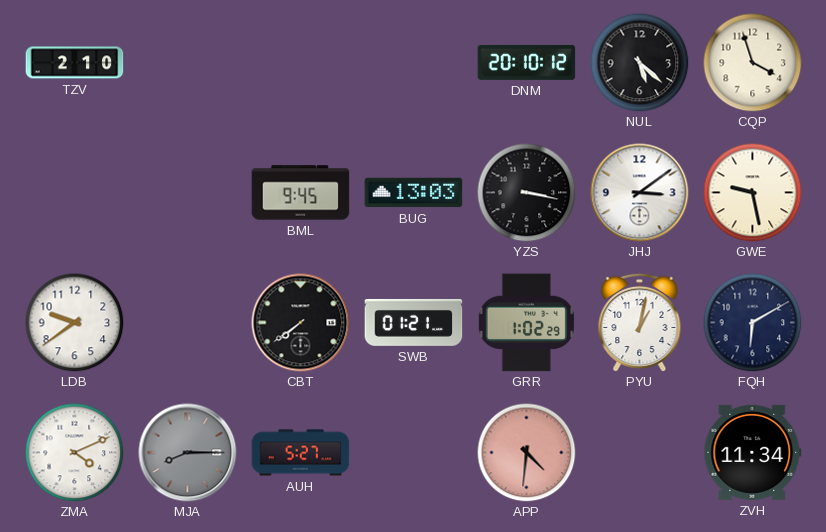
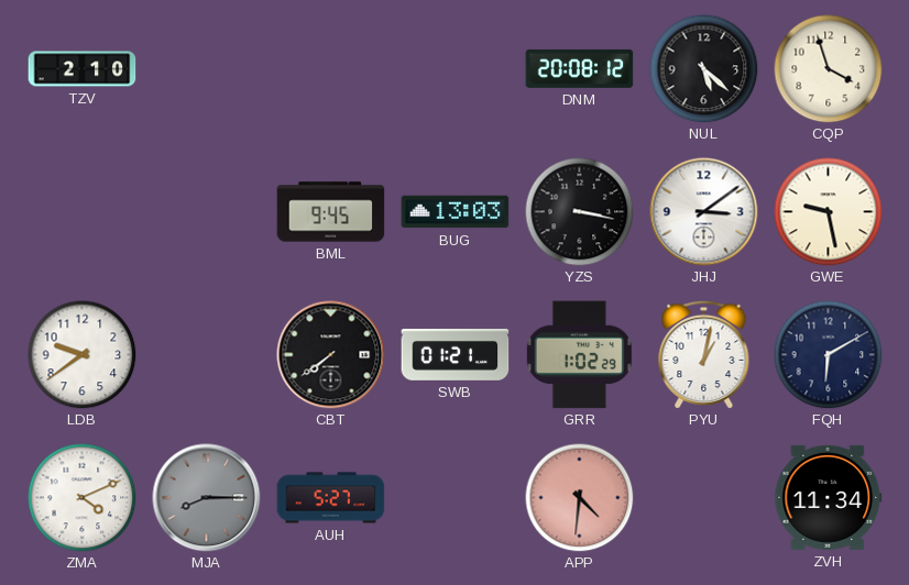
DNM: 20:10 -> 20:08
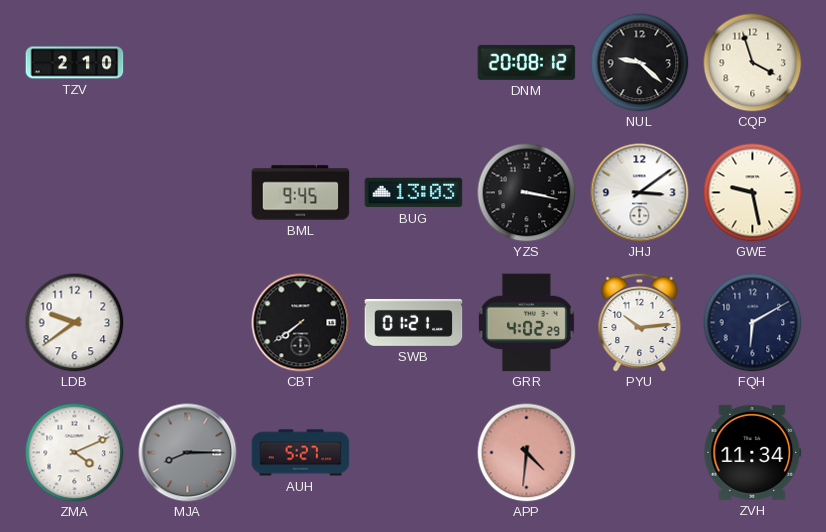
NUL: 5:22 -> 9:22
GRR: 1:02 -> 4:02
PYU: 1:02 -> 10:14
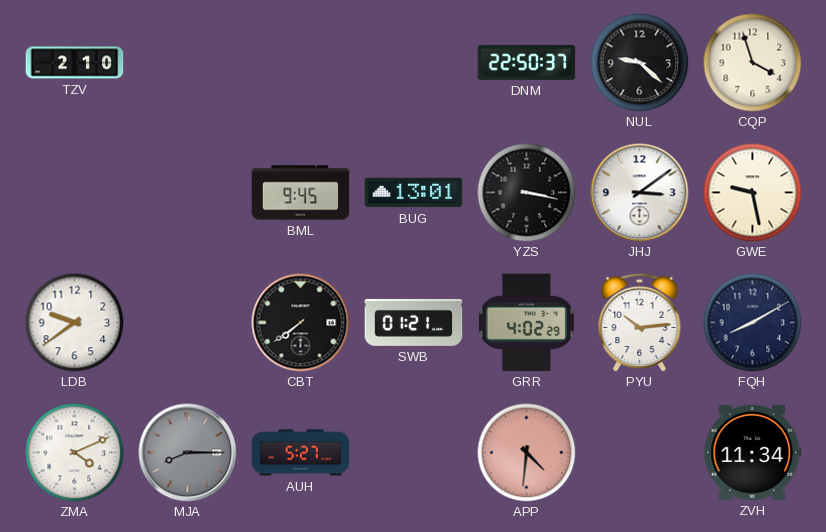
DNM: 20:08 -> 22:50
BUG: 13:03 -> 13:01
FQH: 6:10 -> 8:10
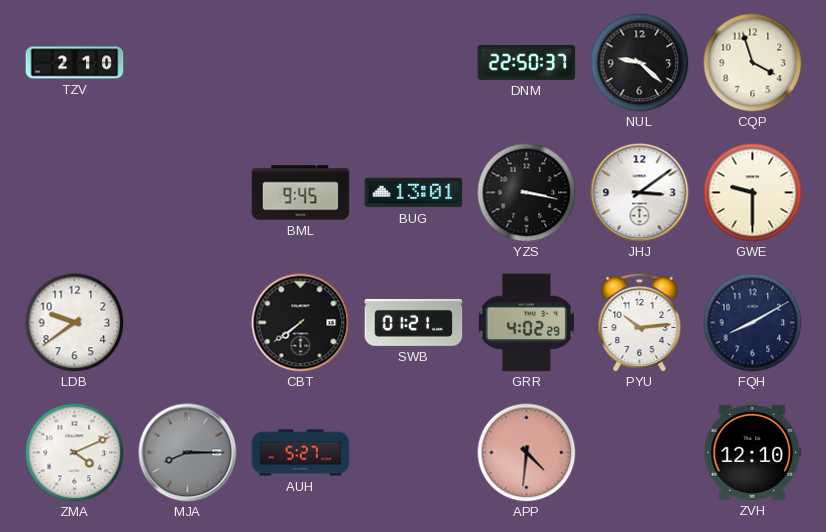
GWE: 9:28 -> 9:30
ZVH: 11:34 -> 12:10
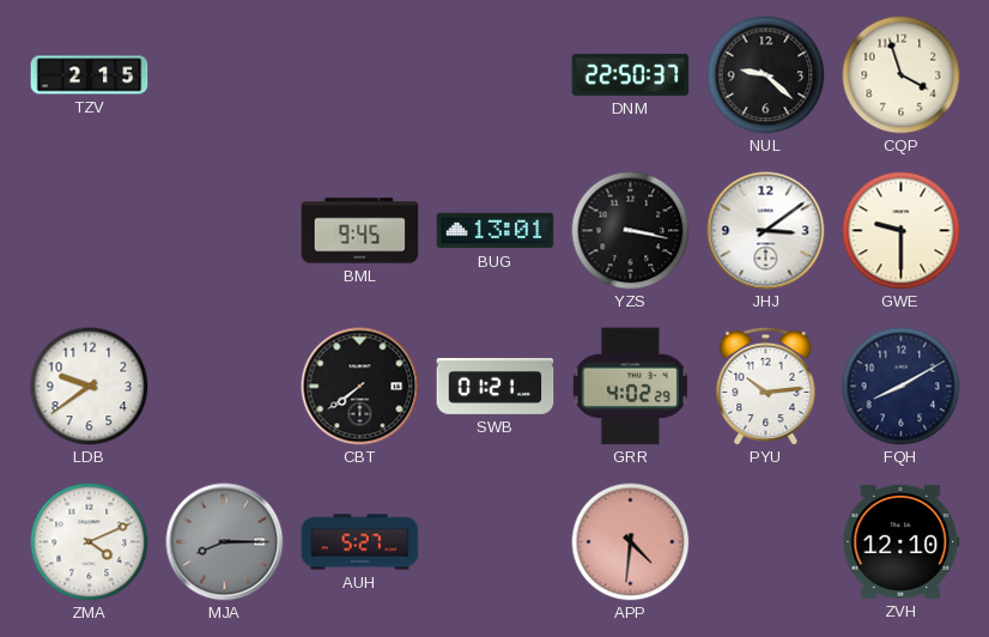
TZV: 2:10 -> 2:15
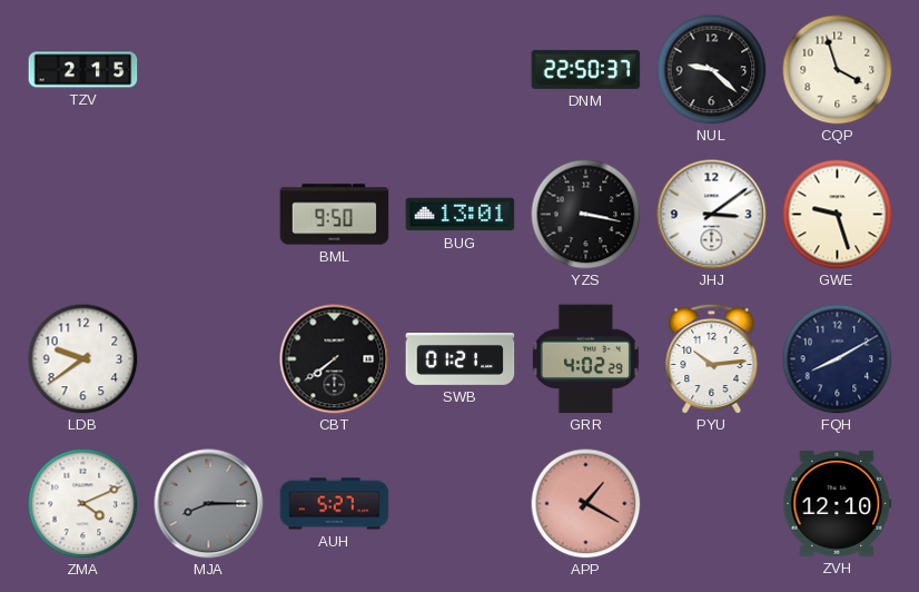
BML: 9:45 -> 9:50
GWE: 9:30 -> 9:27
APP: 4:31 -> 1:20
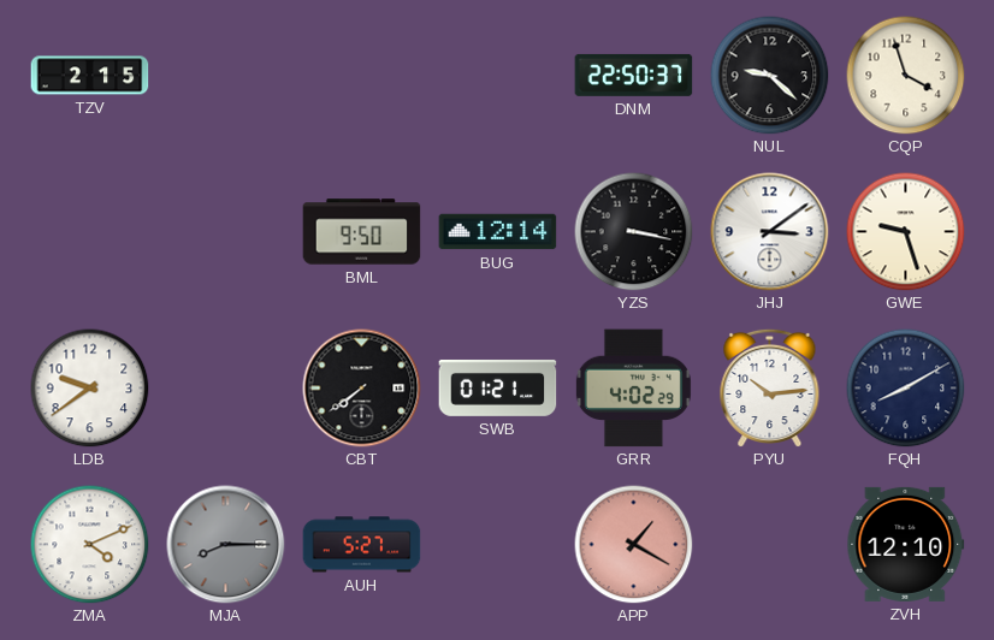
BUG: 13:01 -> 12:14
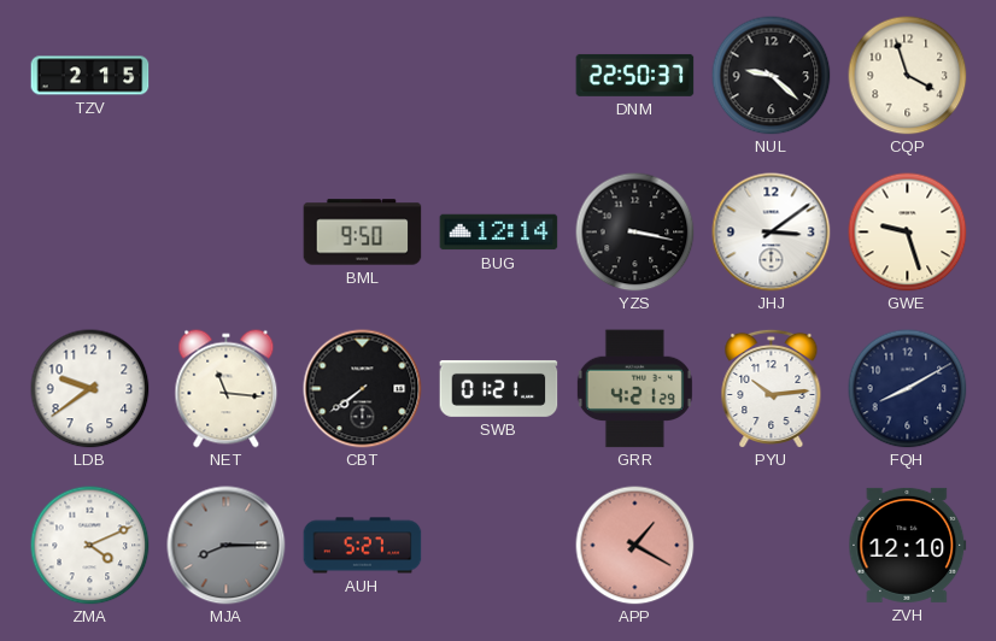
NET: none -> 11:16
GRR: 4:02 -> 4:21
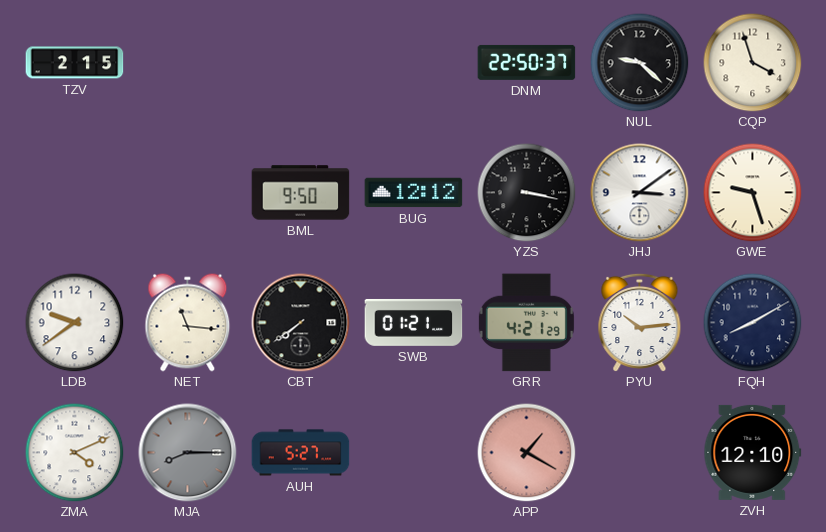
BUG: 12:14 -> 12:12
